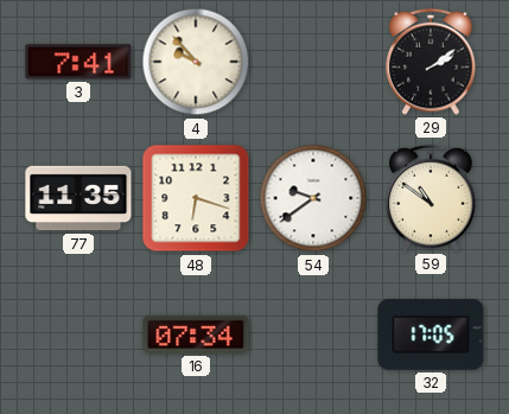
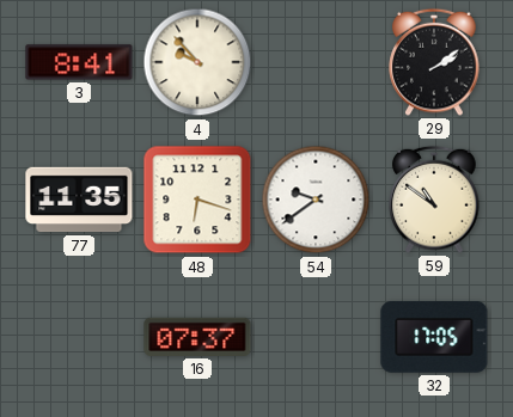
3: 7:41 -> 8:41
16: 07:34 -> 07:37
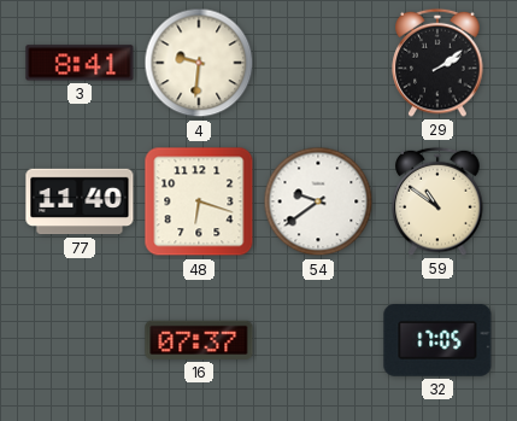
4: 9:53 -> 9:31
77: 11:35 -> 11:40
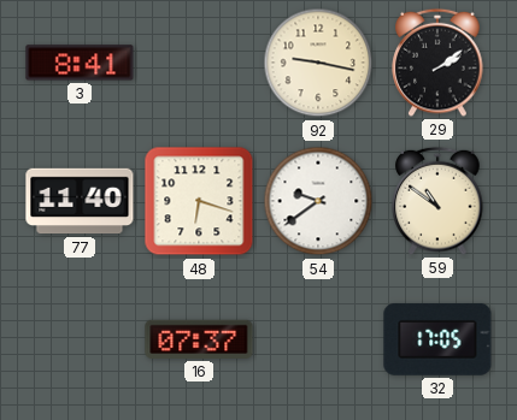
4: 9:31 -> none
92: none -> 9:17
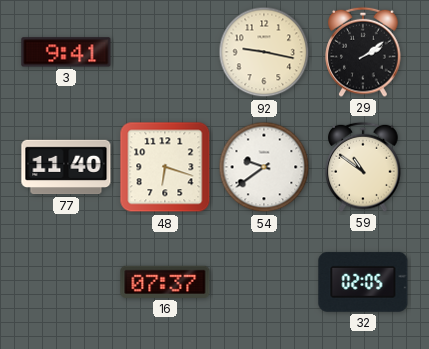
3: 8:41 -> 9:41
32: 17:05 -> 02:05
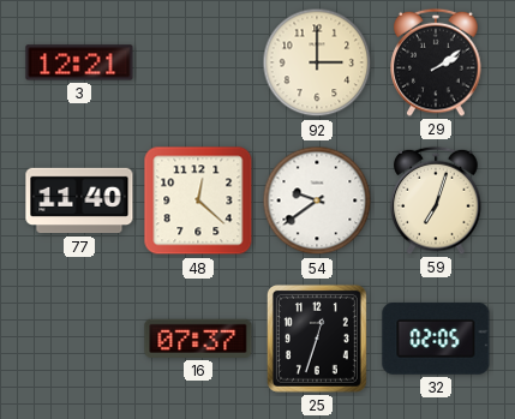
3: 9:41 -> 12:21
92: 9:17 -> 3:00
48: 6:18 -> 12:22
59: 10:51 -> 7:03
25: none -> 12:33
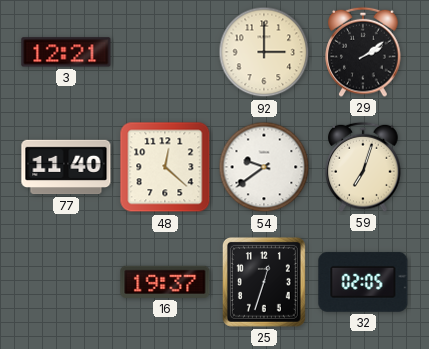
16: 07:37 -> 19:37
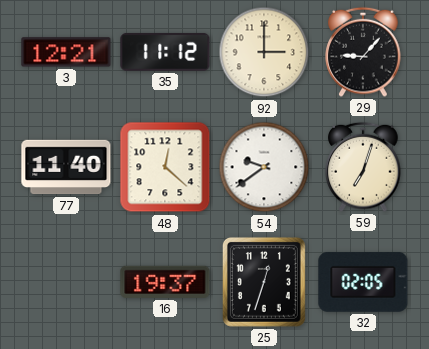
35: none -> 11:12
29: 2:09 -> 9:07
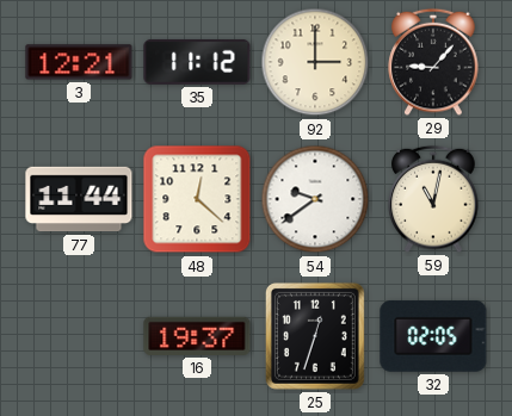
77: 11:40 -> 11:44
59: 7:03 -> 11:02
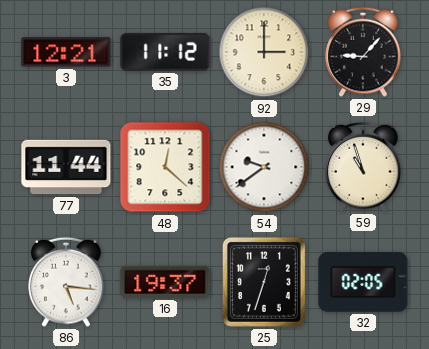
59: 11:02 -> 10:57
86: none -> 5:16
